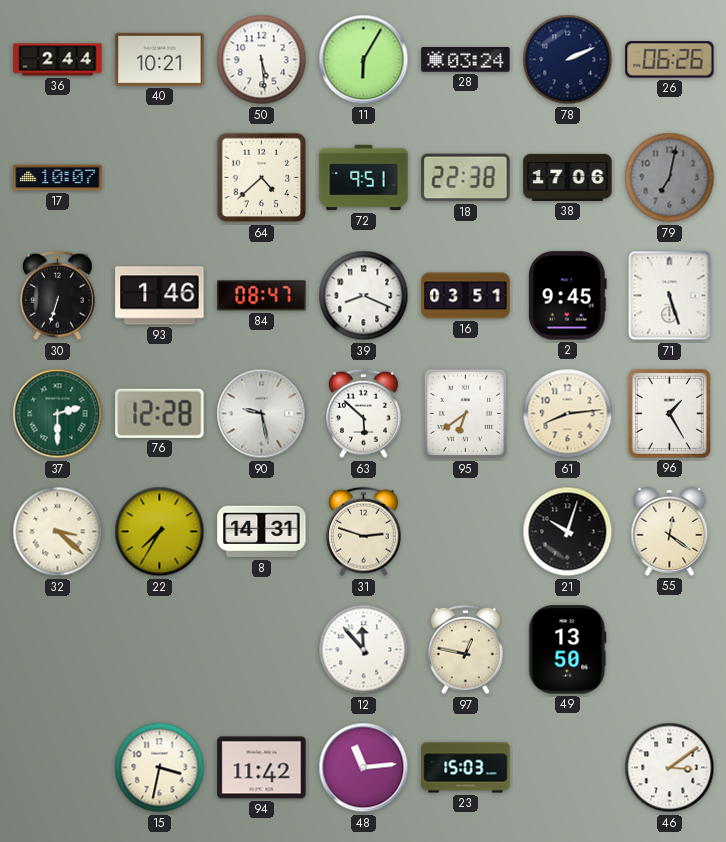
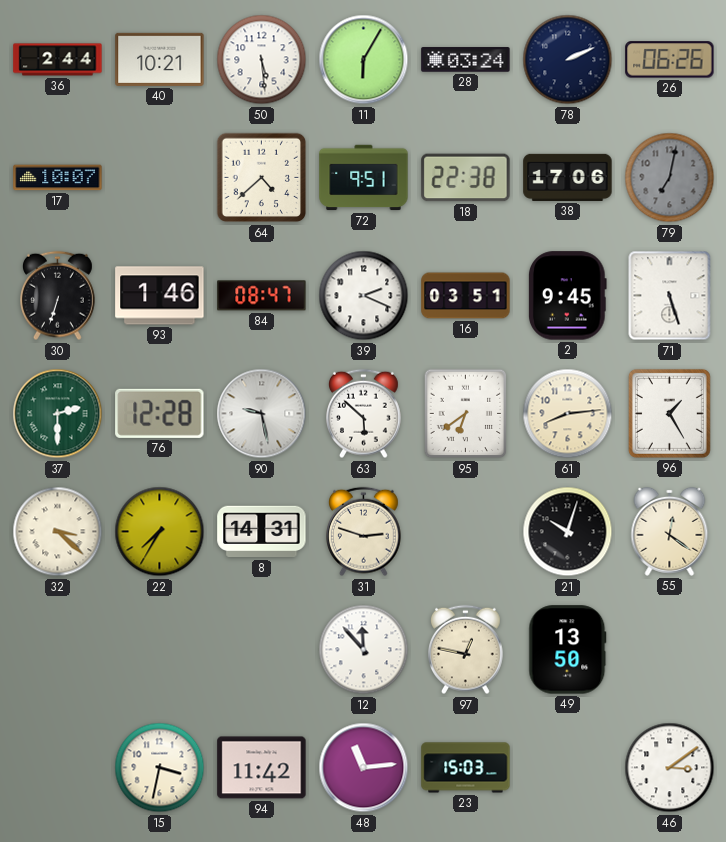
39: 8:19 -> 2:19
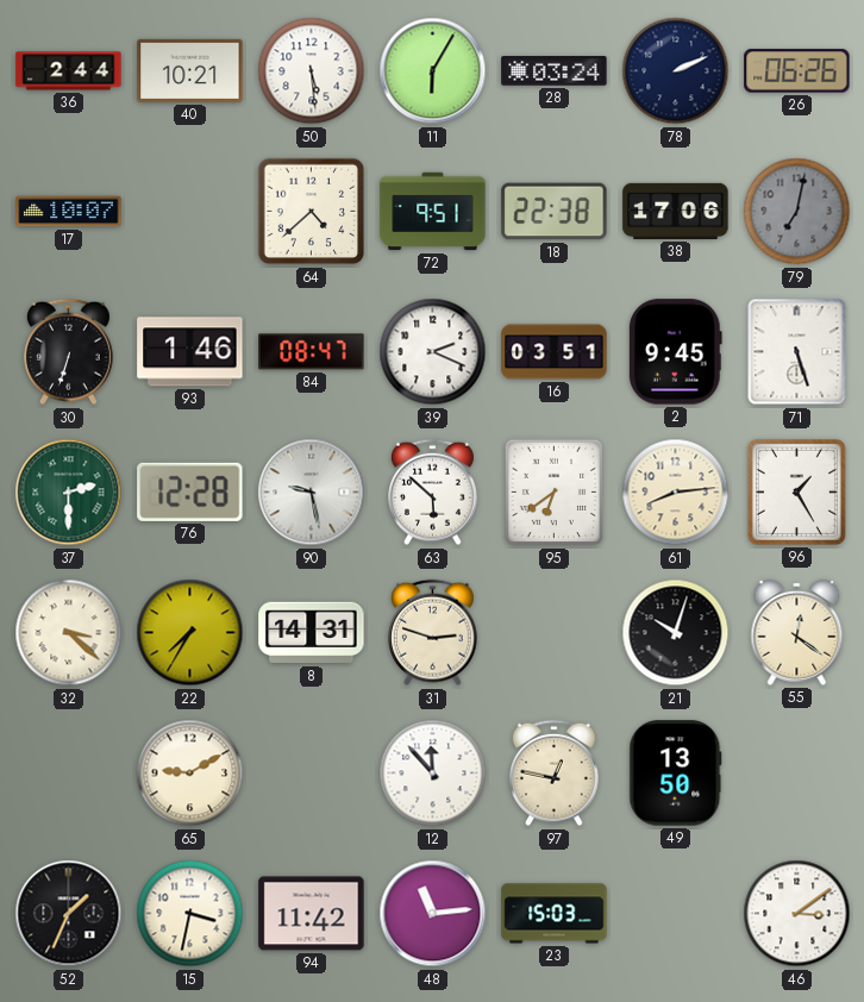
65: none -> 9:10
52: none -> 1:34
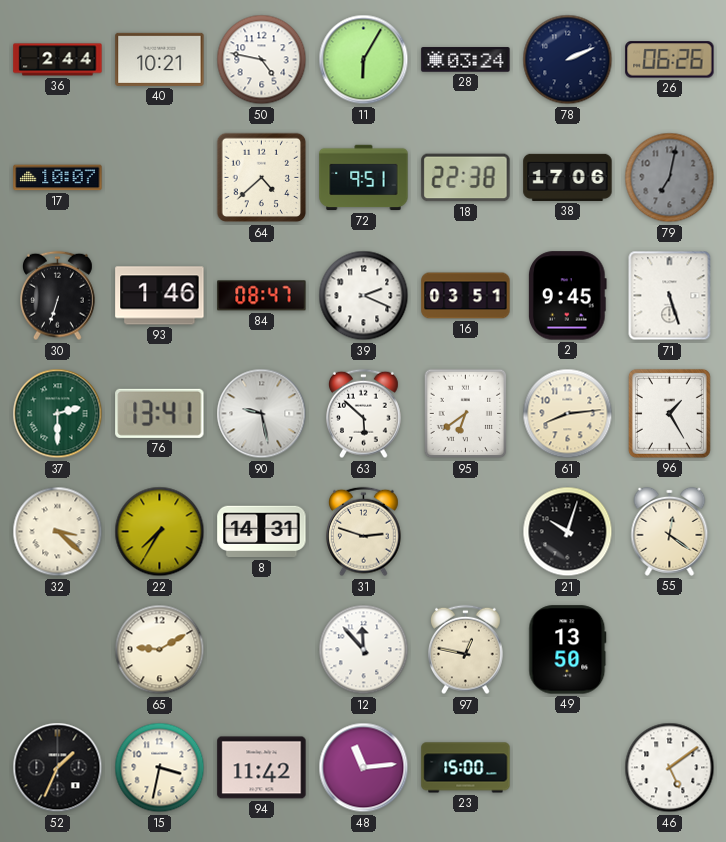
50: 5:29 -> 4:47
76: 12:28 -> 13:41
23: 15:03 -> 15:00
46: 3:09 -> 5:09
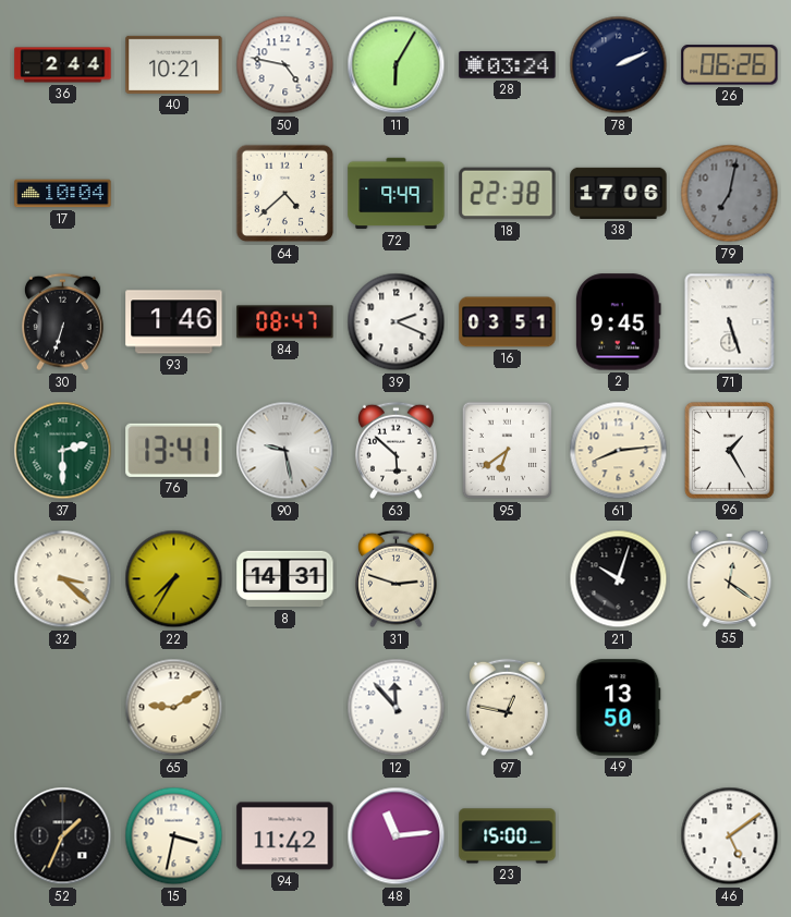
17: 10:07 -> 10:04
72: 9:51 -> 9:49
